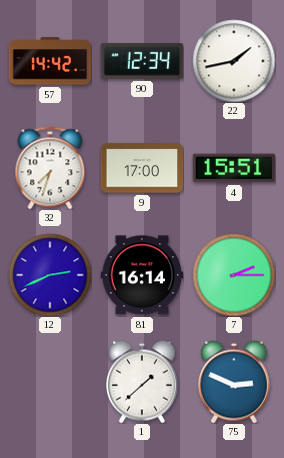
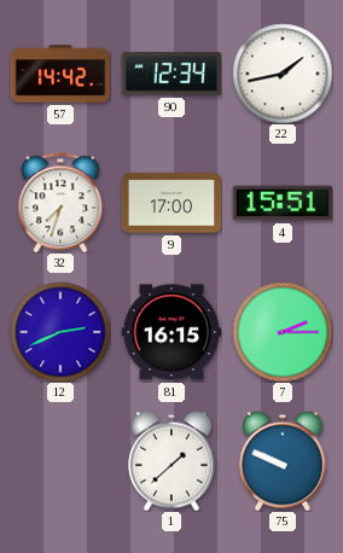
81: 16:14 -> 16:15
75: 2:49 -> 9:49
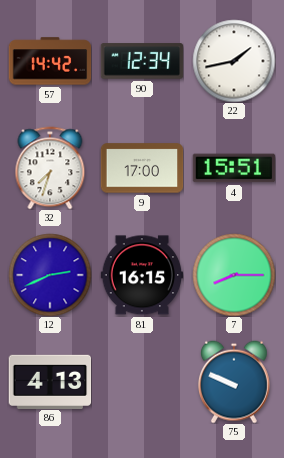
7: 2:15 -> 8:15
86: none -> 4:13
1: 1:38 -> none
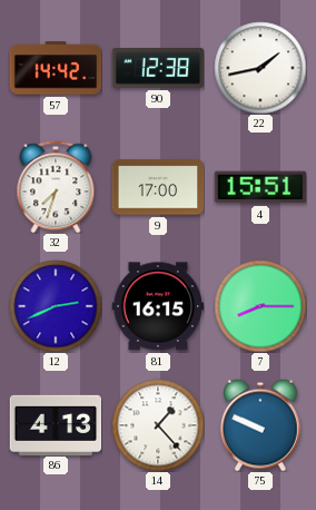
90: 12:34 -> 12:38
14: none -> 1:23
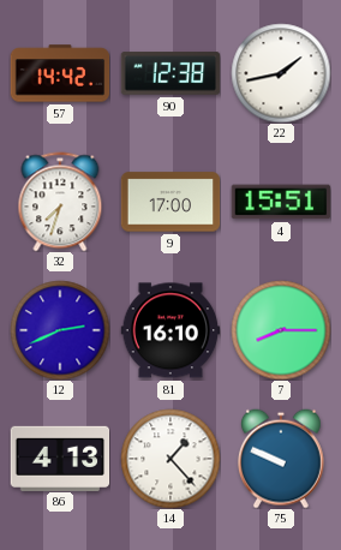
81: 16:15 -> 16:10
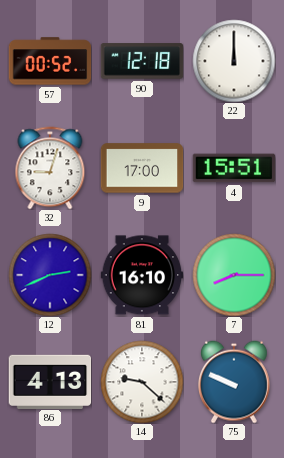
57: 14:42 -> 00:52
90: 12:38 -> 12:18
22: 1:43 -> 12:00
32: 7:33 -> 9:03
14: 1:23 -> 9:22
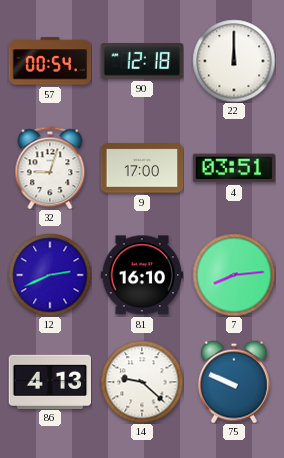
57: 00:52 -> 00:54
4: 15:51 -> 03:51
7: 8:15 -> 8:14
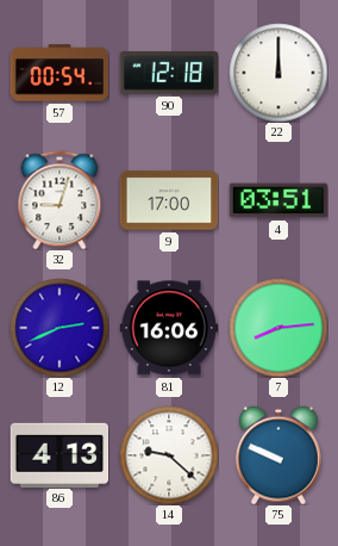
81: 16:10 -> 16:06
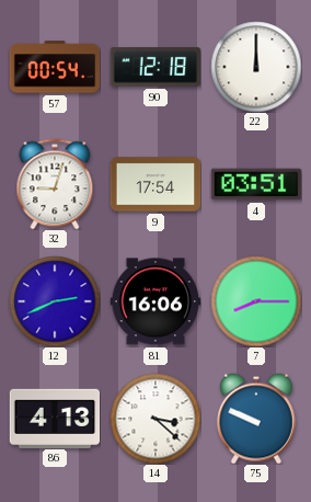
9: 17:00 -> 17:54
7: 8:14 -> 8:15
14: 9:22 -> 3:22
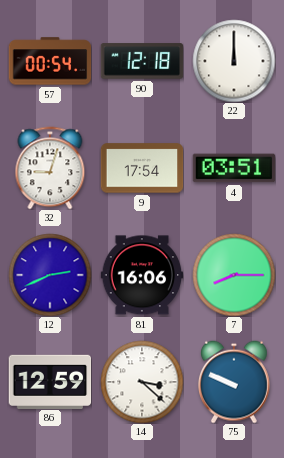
86: 4:13 -> 12:59
